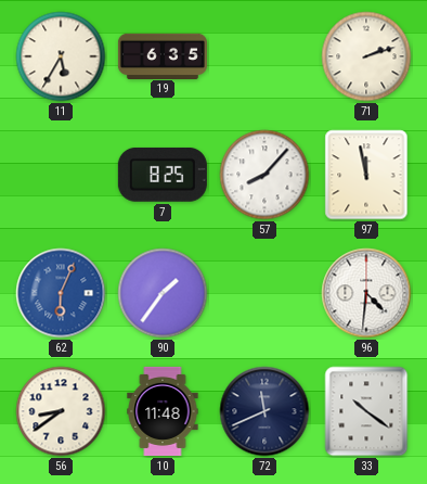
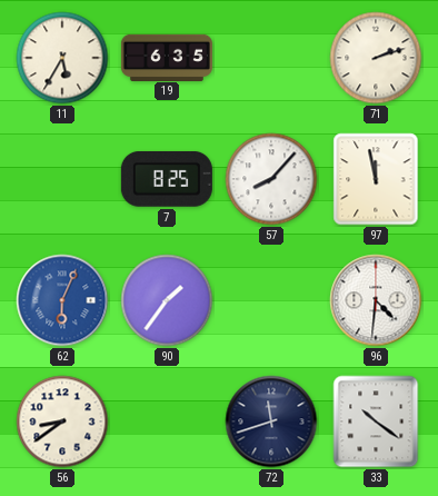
10: 11:48 -> none
72: 11:41 -> 11:42
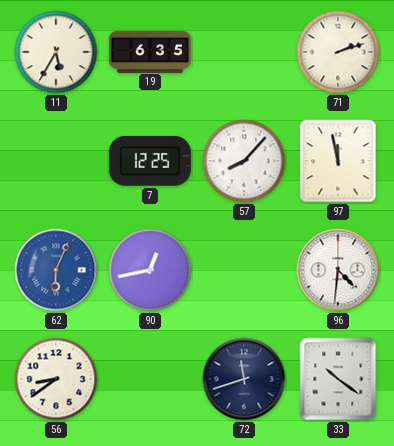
7: 8:25 -> 12:25
90: 1:36 -> 12:43
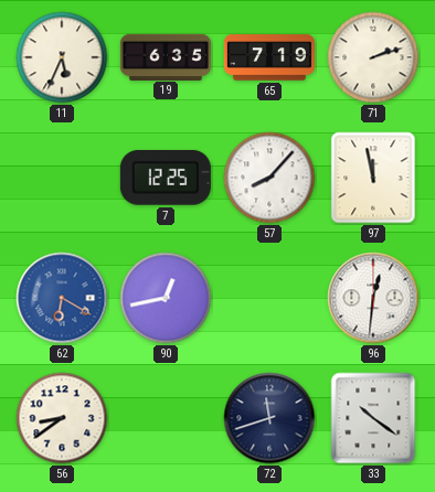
11: 5:35 -> 5:34
65: none -> 7:19
62: 6:04 -> 6:20
96: 4:31 -> 12:31
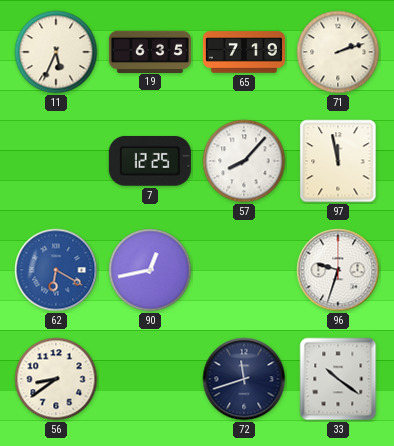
96: 12:31 -> 9:33
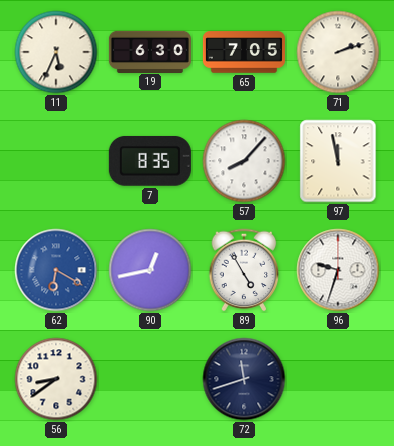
19: 6:35 -> 6:30
65: 7:19 -> 7:05
7: 12:25 -> 8:35
89: none -> 4:55
33: 10:21 -> none
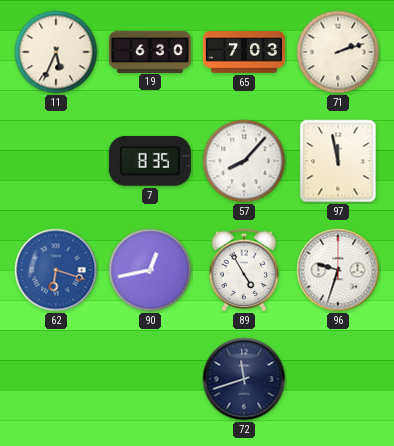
65: 7:05 -> 7:03
62: 6:20 -> 6:18
56: 8:39 -> none
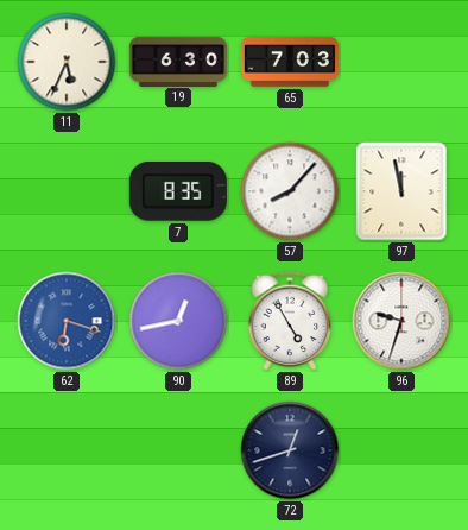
71: 2:12 -> none
72: 11:42 -> 12:42
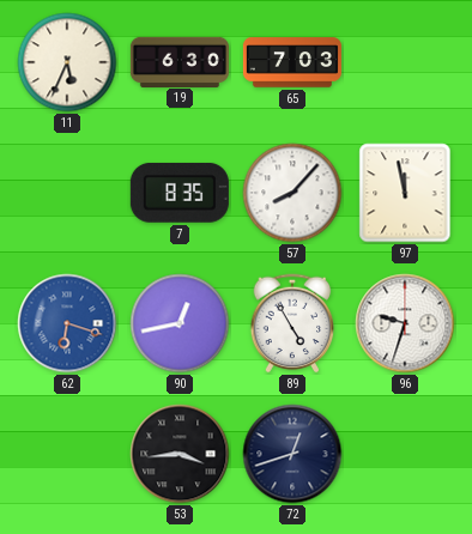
53: none -> 3:44
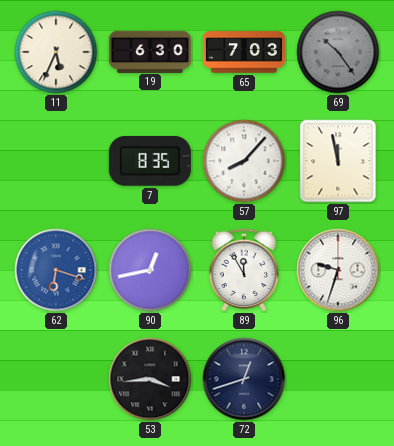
69: none -> 10:24
89: 4:55 -> 11:55
